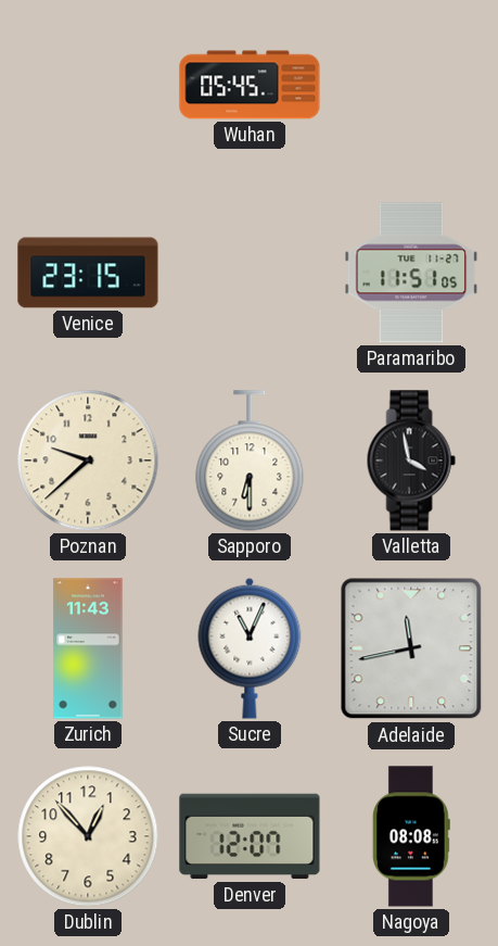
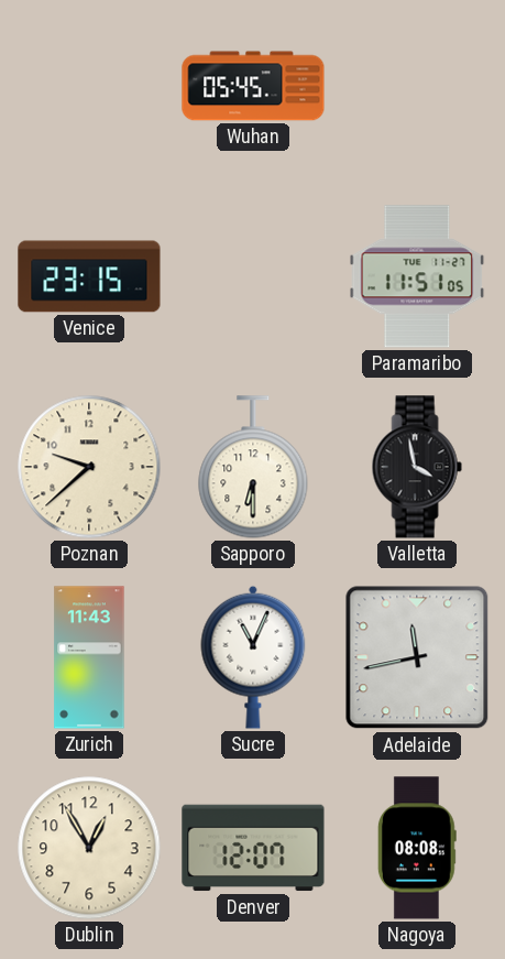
Dublin: 12:53 -> 12:55
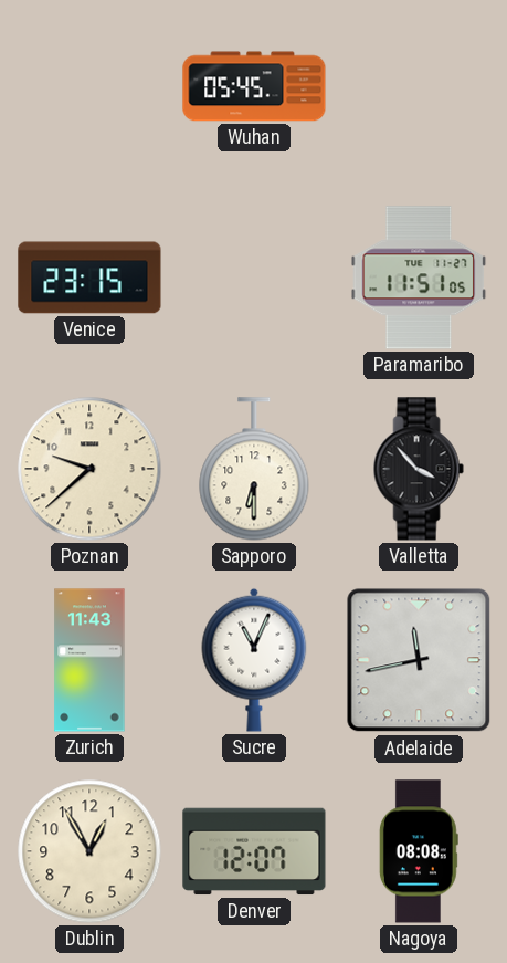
Valletta: 3:58 -> 3:53
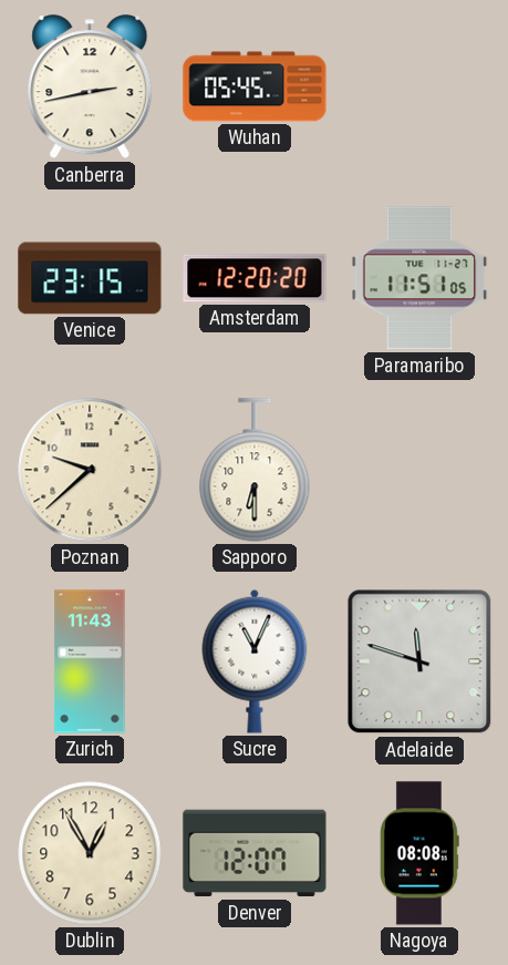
Canberra: none -> 2:43
Amsterdam: none -> 12:20
Valletta: 3:53 -> none
Adelaide: 11:43 -> 11:48
